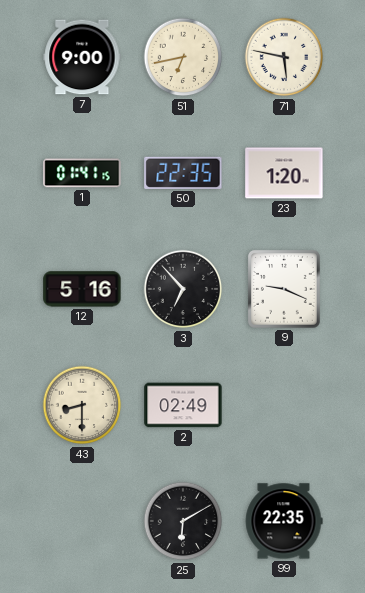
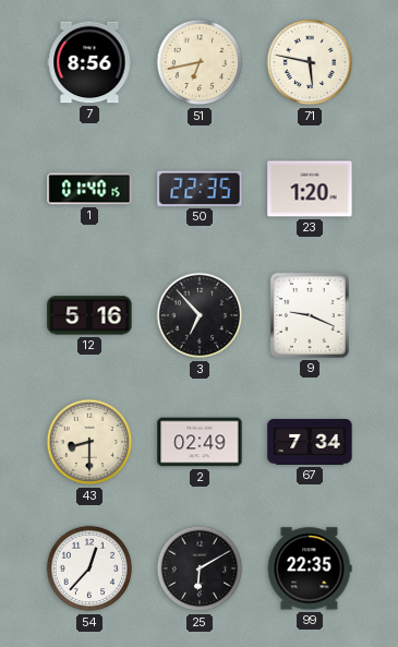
7: 9:00 -> 8:56
1: 01:41 -> 01:40
67: none -> 7:34
54: none -> 12:37
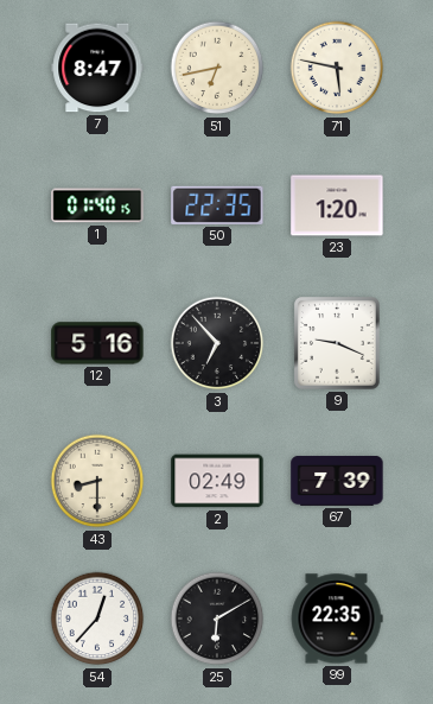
7: 8:56 -> 8:47
67: 7:34 -> 7:39
